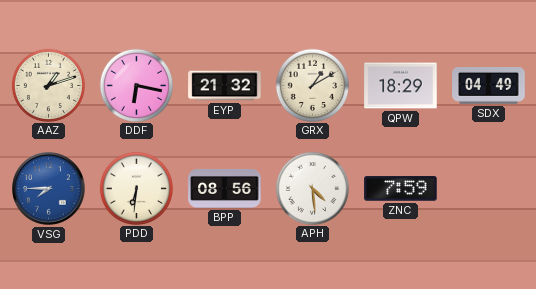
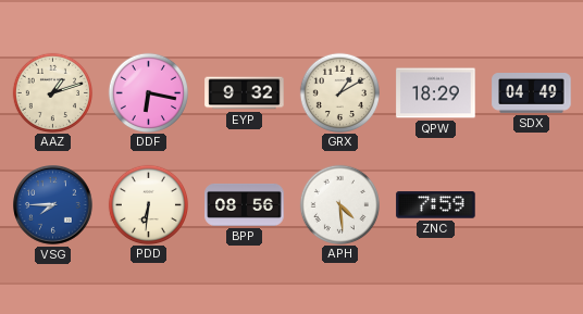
EYP: 21:32 -> 9:32
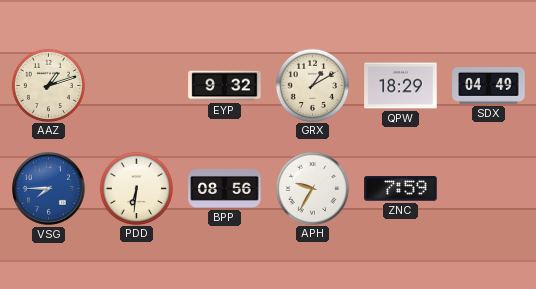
DDF: 6:17 -> none
APH: 4:29 -> 9:35
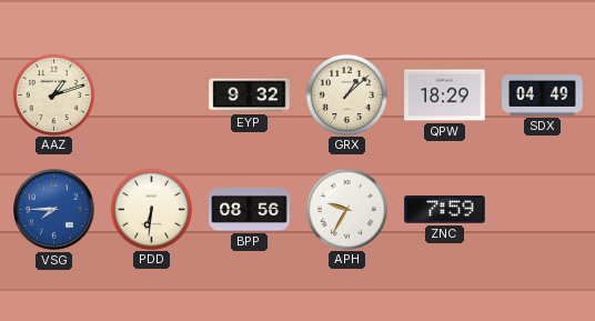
GRX: 1:10 -> 1:08
